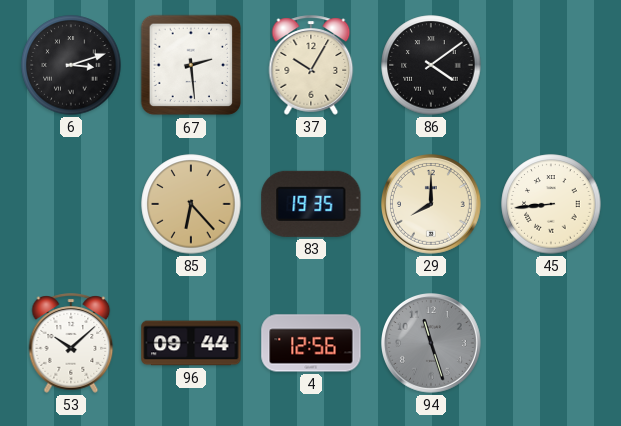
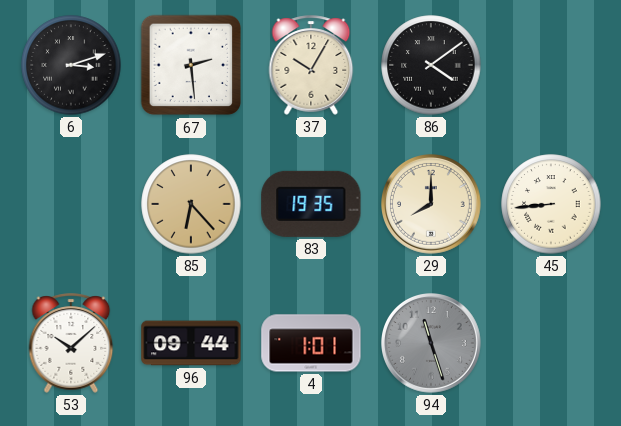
4: 12:56 -> 1:01
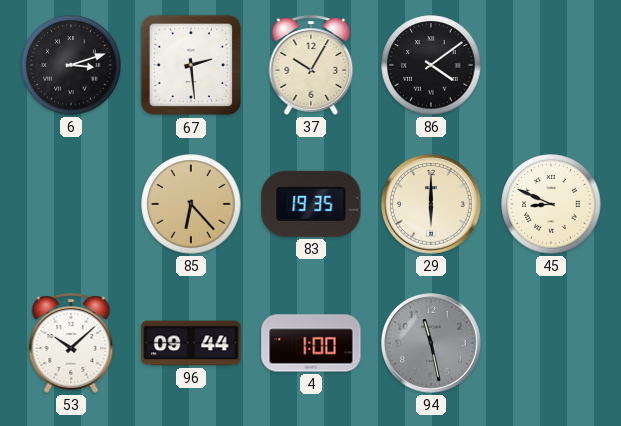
29: 8:00 -> 6:00
45: 8:44 -> 8:49
4: 1:01 -> 1:00
94: 11:27 -> 11:28
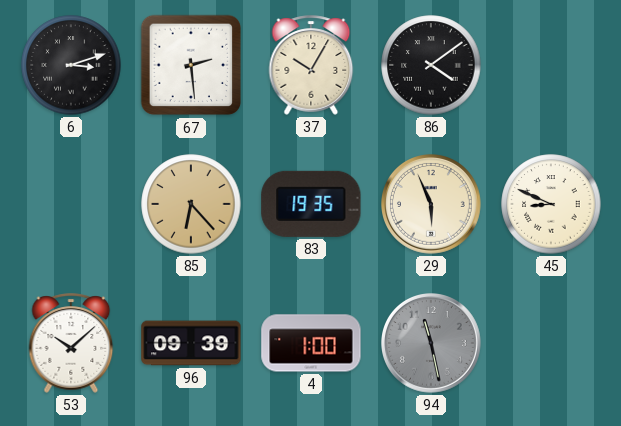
29: 6:00 -> 5:56
96: 09:44 -> 09:39
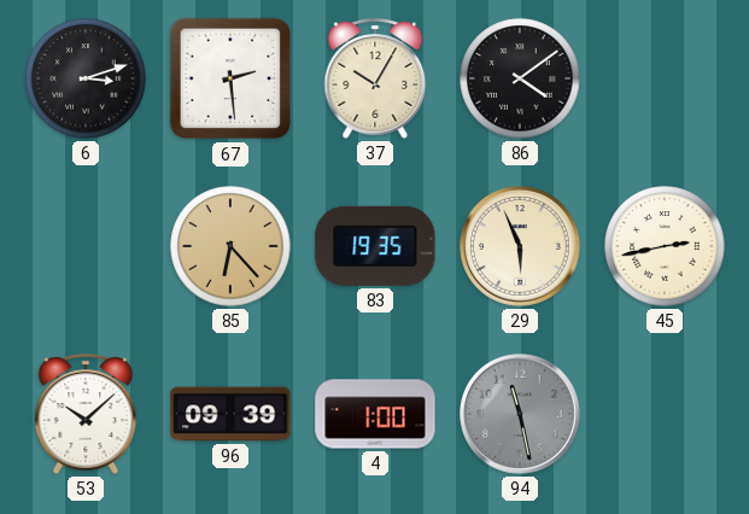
45: 8:49 -> 2:43
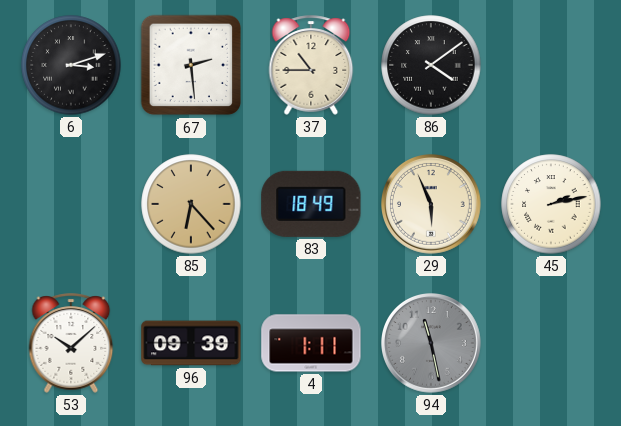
37: 10:05 -> 10:45
83: 19:35 -> 18:49
45: 2:43 -> 2:13
4: 1:00 -> 1:11
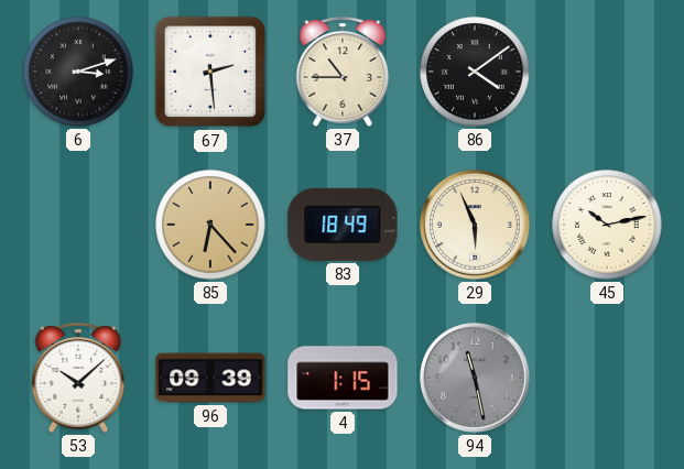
45: 2:13 -> 10:13
4: 1:11 -> 1:15
